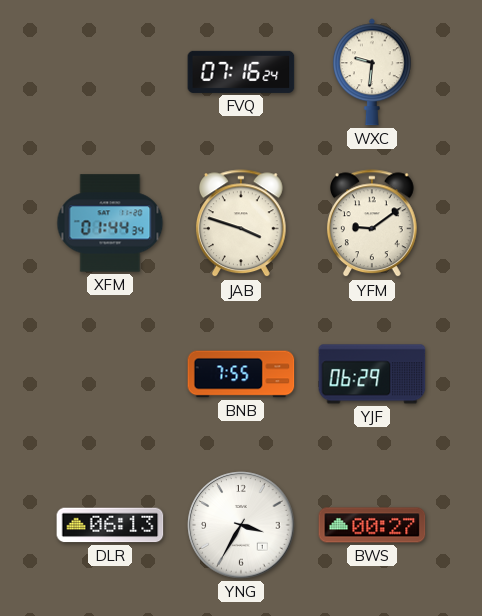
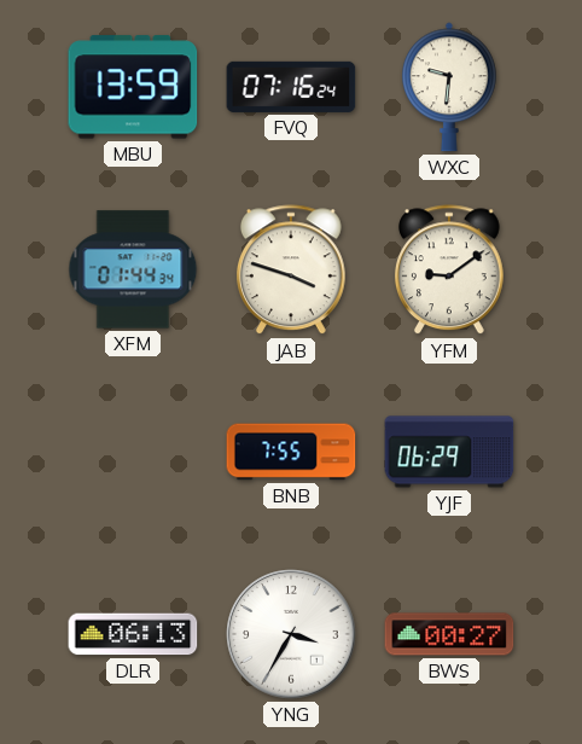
MBU: none -> 13:59
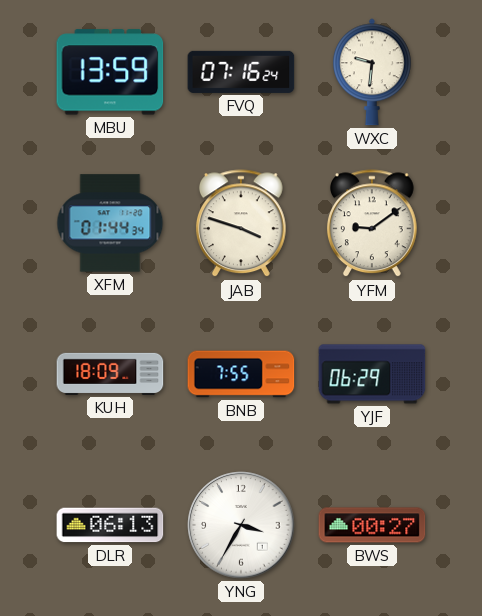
KUH: none -> 18:09
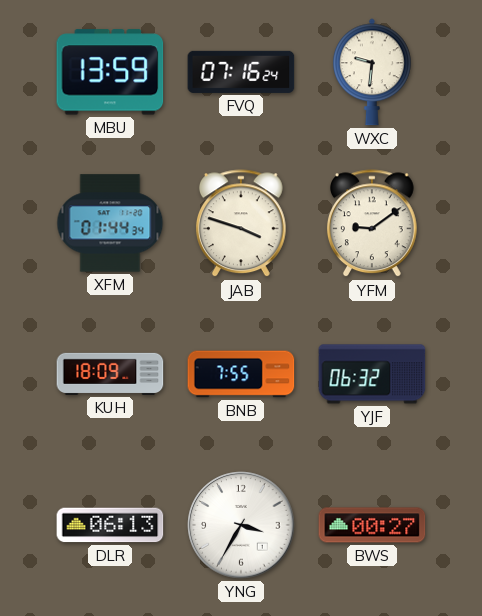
YJF: 06:29 -> 06:32
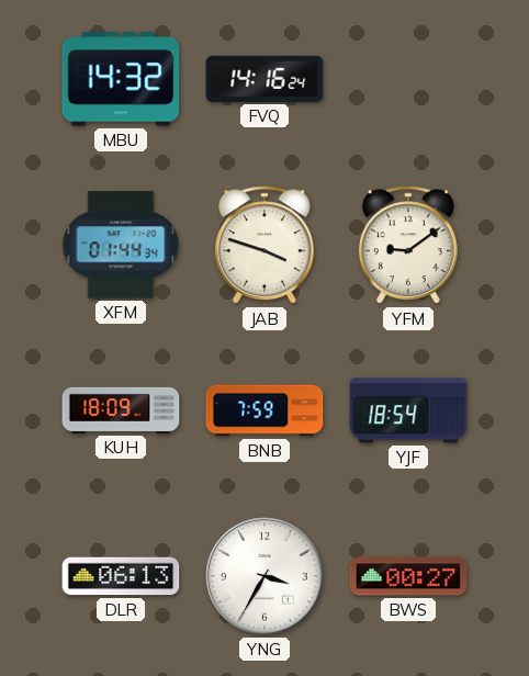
MBU: 13:59 -> 14:32
FVQ: 07:16 -> 14:16
WXC: 9:31 -> none
BNB: 7:55 -> 7:59
YJF: 06:32 -> 18:54
